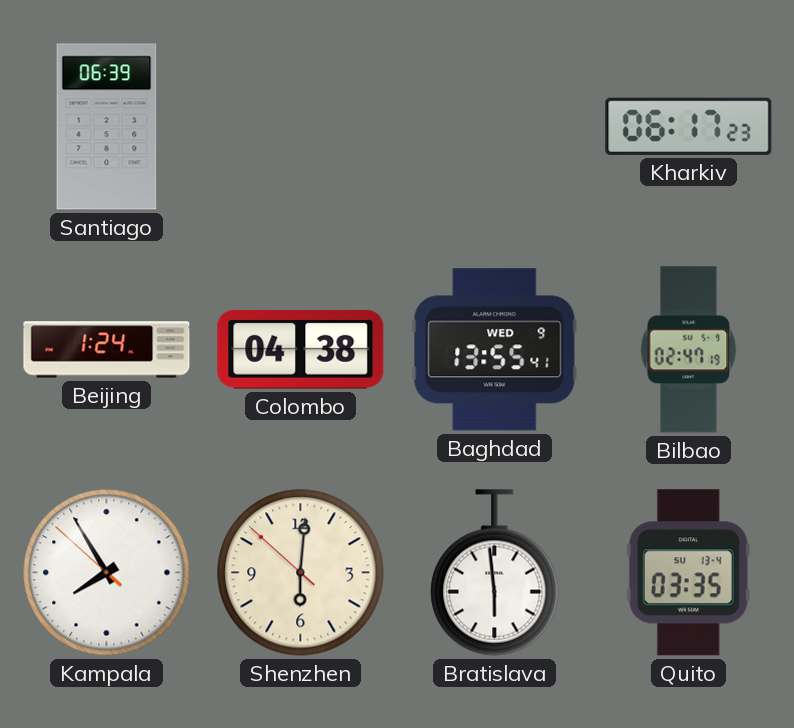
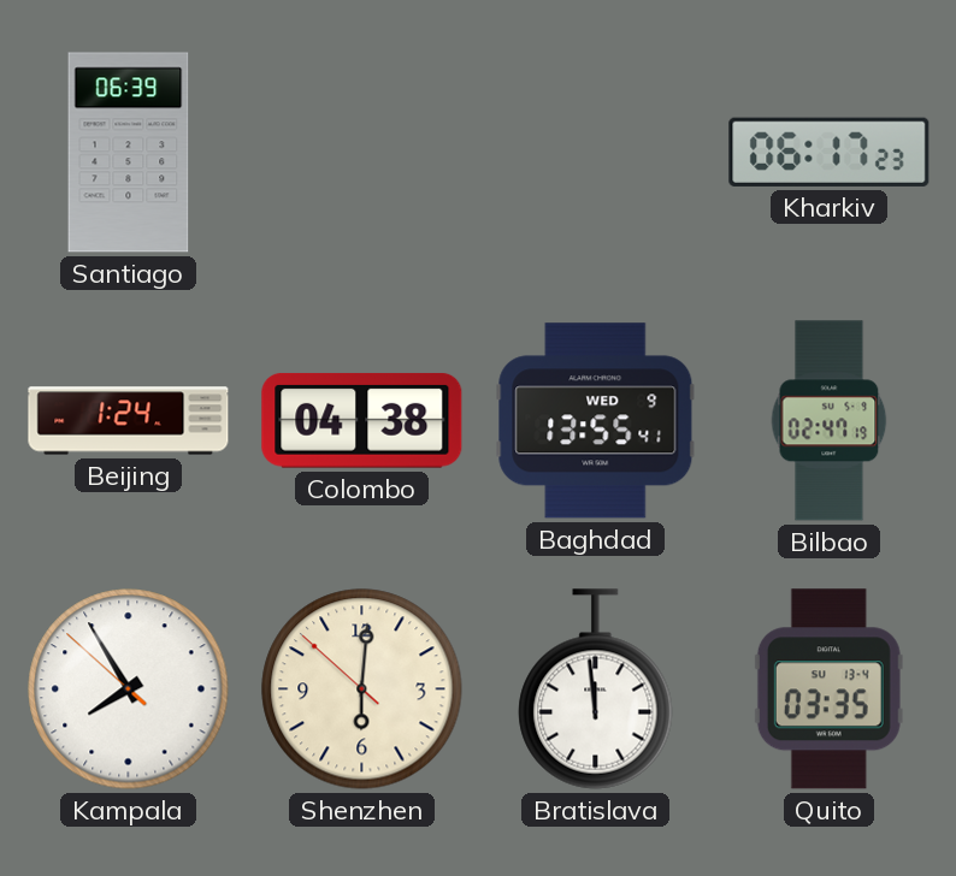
Bratislava: 5:59 -> 11:59
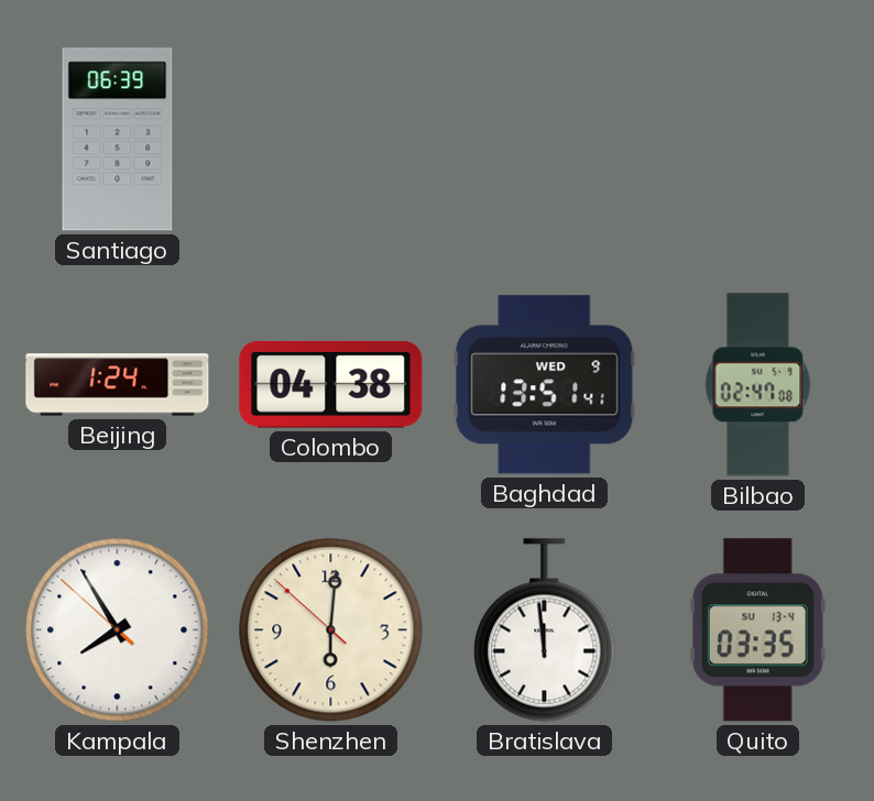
Kharkiv: 06:17 -> none
Baghdad: 13:55 -> 13:51
Bilbao: 02:47:19 -> 02:47:08
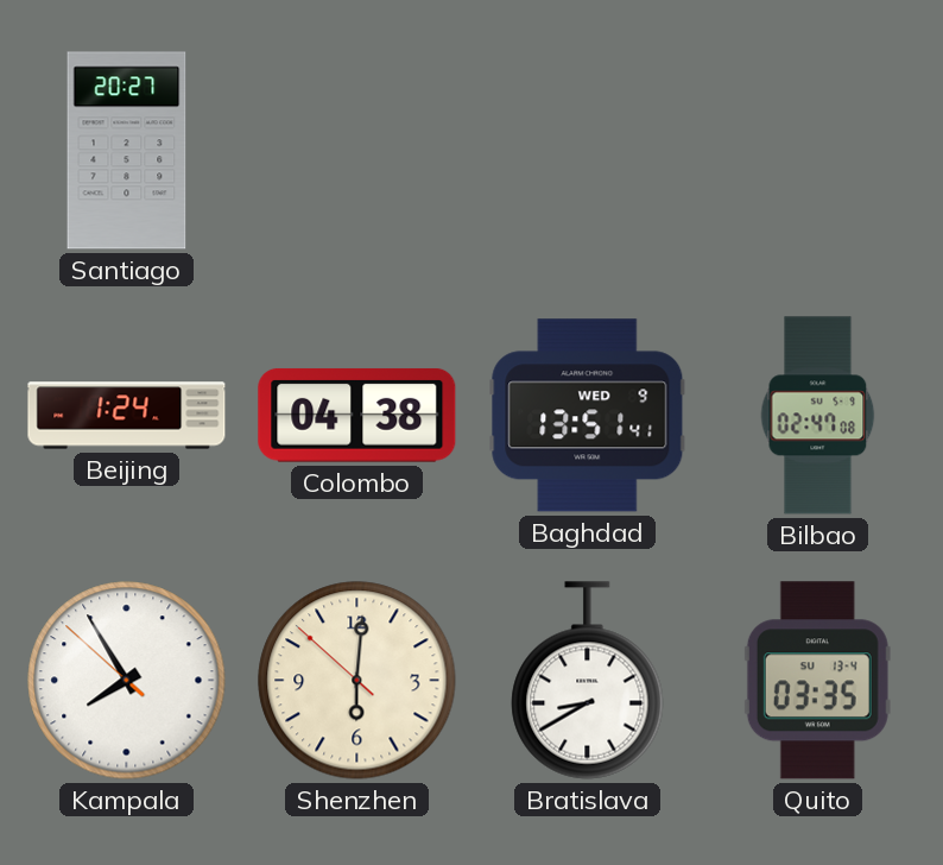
Santiago: 06:39 -> 20:27
Bratislava: 11:59 -> 8:40
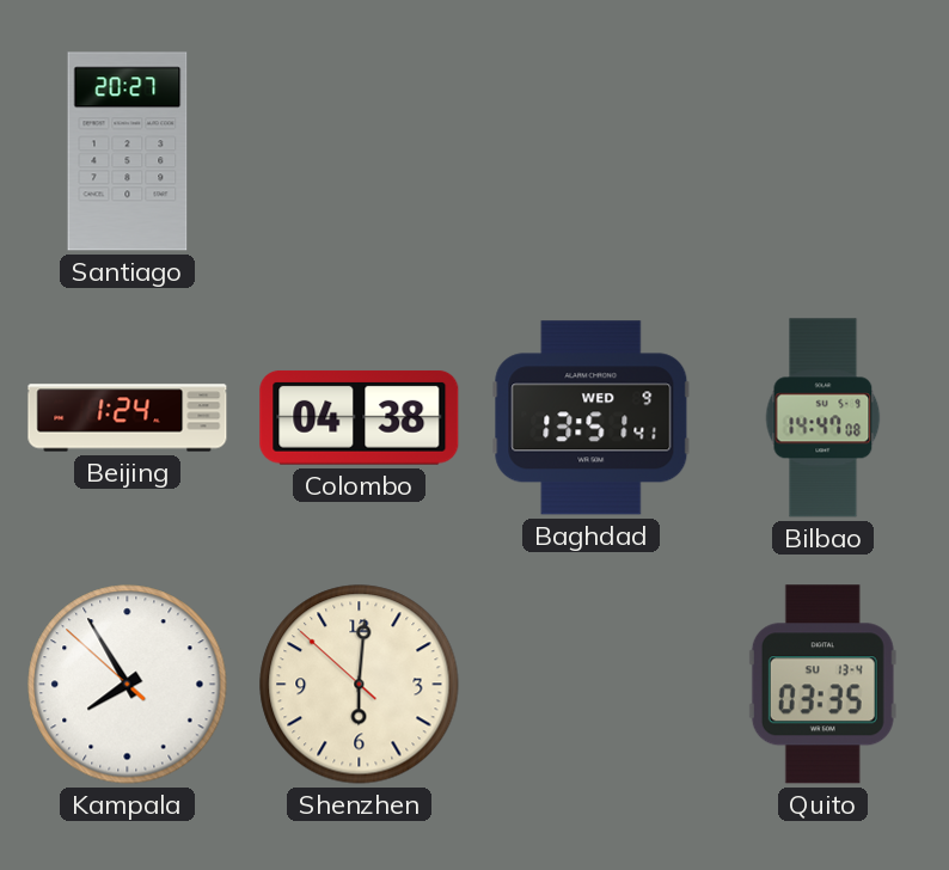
Bilbao: 02:47 -> 14:47
Bratislava: 8:40 -> none
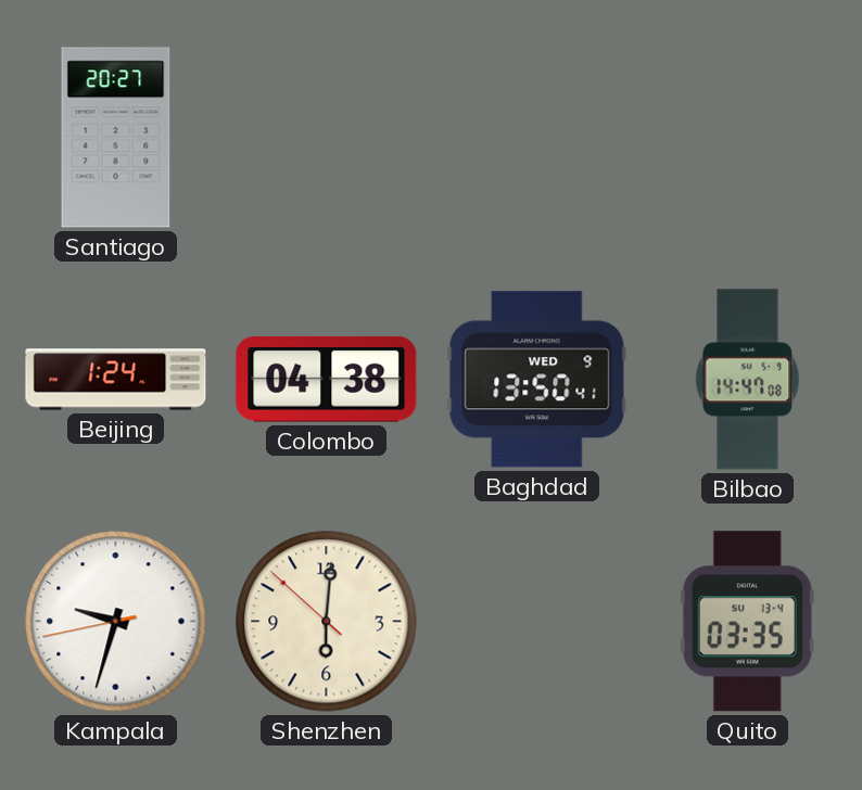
Baghdad: 13:51 -> 13:50
Kampala: 7:54 -> 9:32
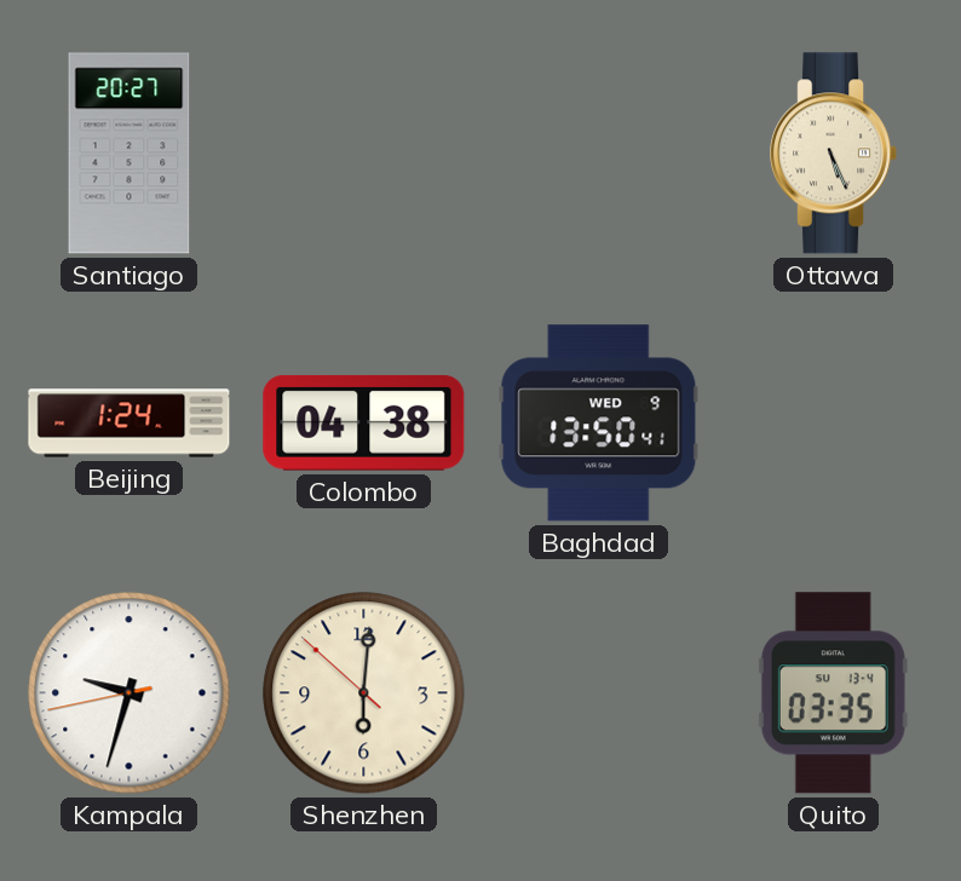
Ottawa: none -> 5:26
Bilbao: 14:47 -> none
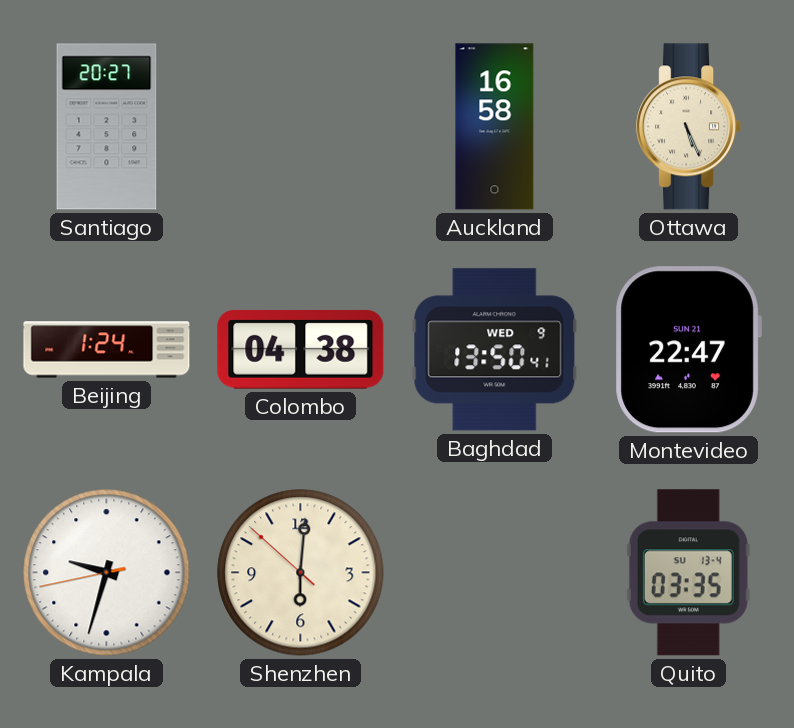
Auckland: none -> 16:58
Montevideo: none -> 22:47
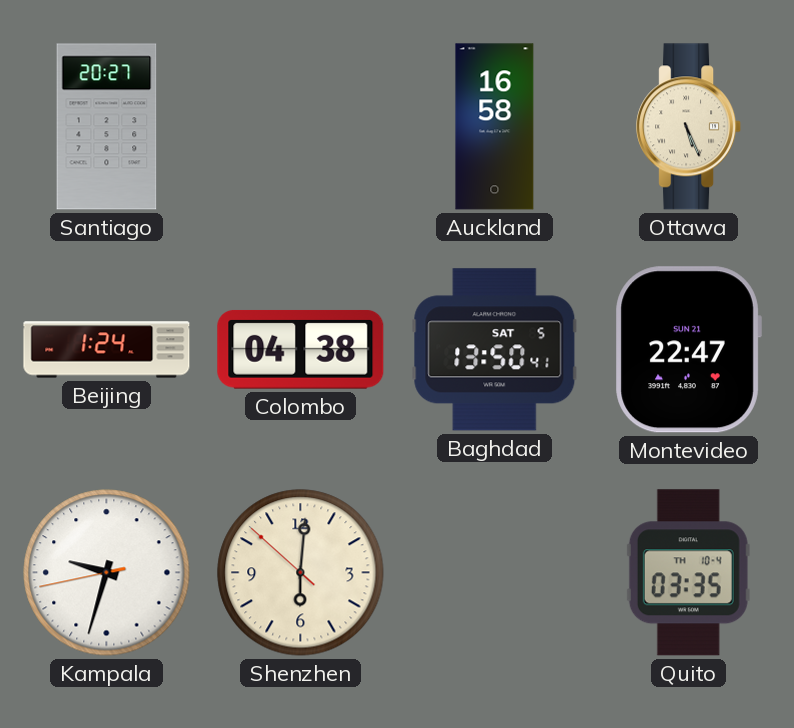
Baghdad date: WED 9 -> SAT 5
Quito date: SU 13-4 -> TH 10-4
